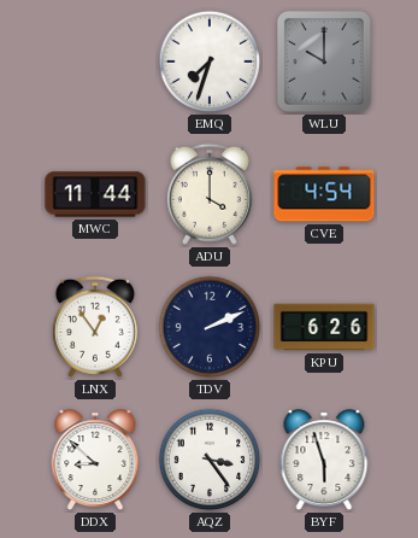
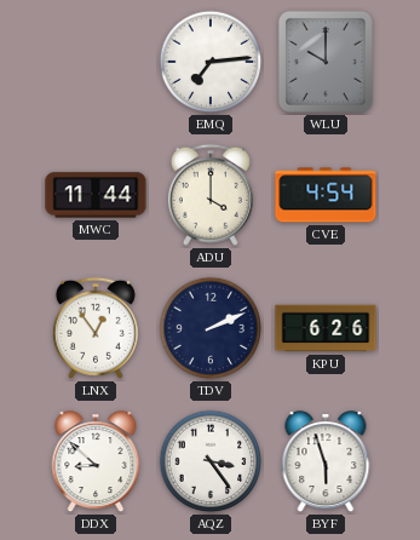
EMQ: 7:33 -> 7:14
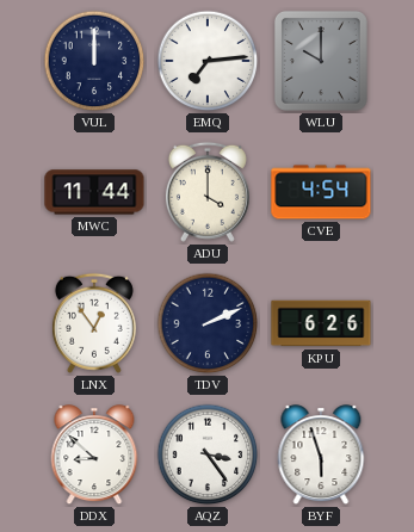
VUL: none -> 12:00
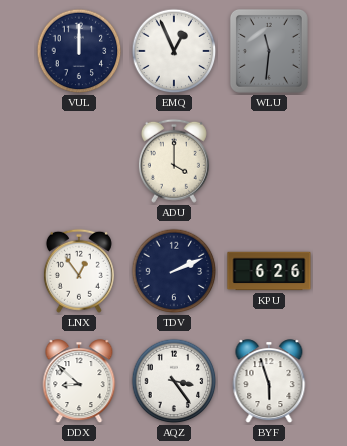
EMQ: 7:14 -> 12:56
WLU: 10:00 -> 11:31
MWC: 11:44 -> none
CVE: 4:54 -> none
